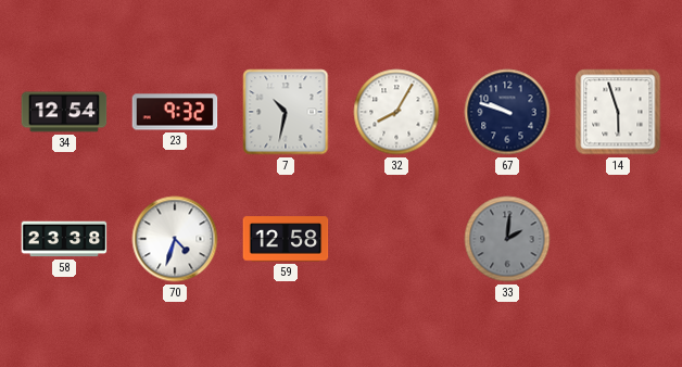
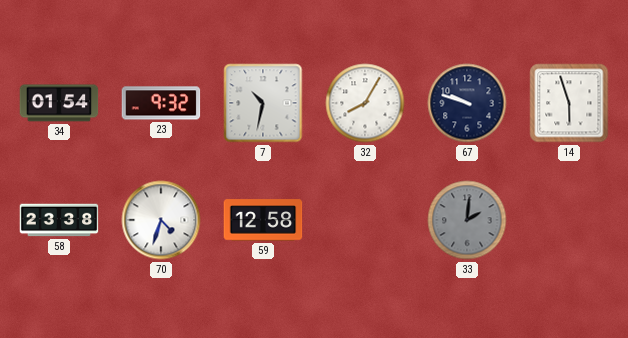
34: 12:54 -> 01:54
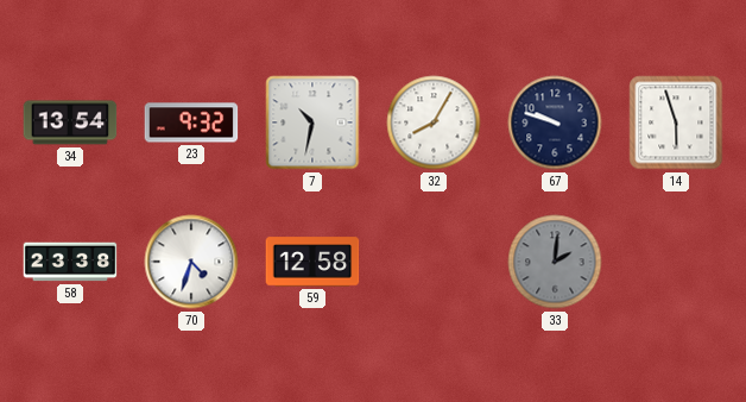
34: 01:54 -> 13:54
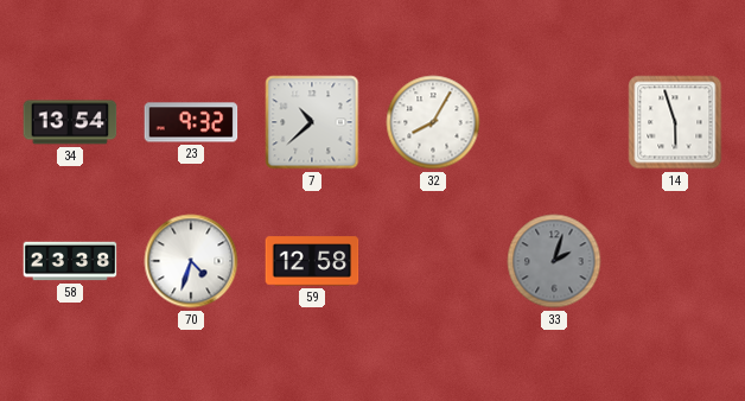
7: 10:32 -> 10:38
67: 9:48 -> none
33: 2:01 -> 2:03
